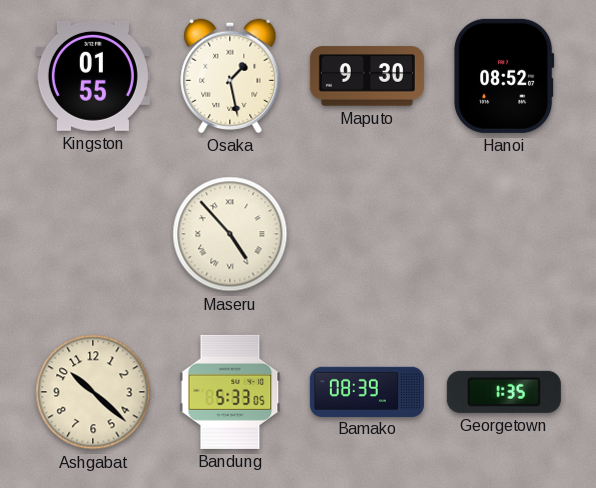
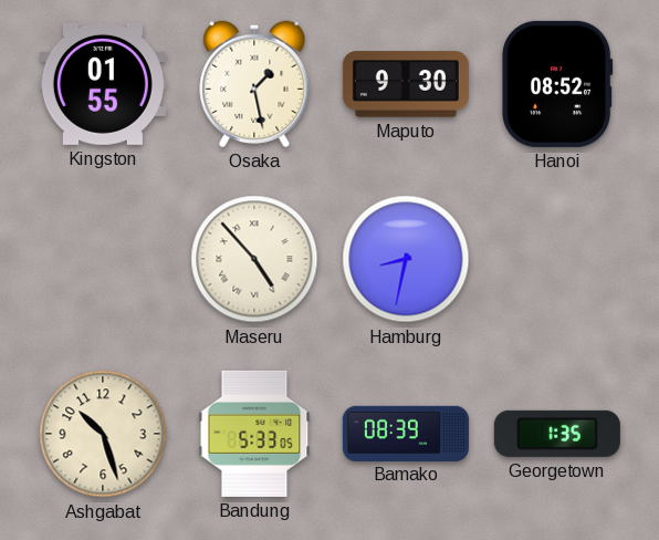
Hamburg: none -> 8:32
Ashgabat: 10:22 -> 10:27
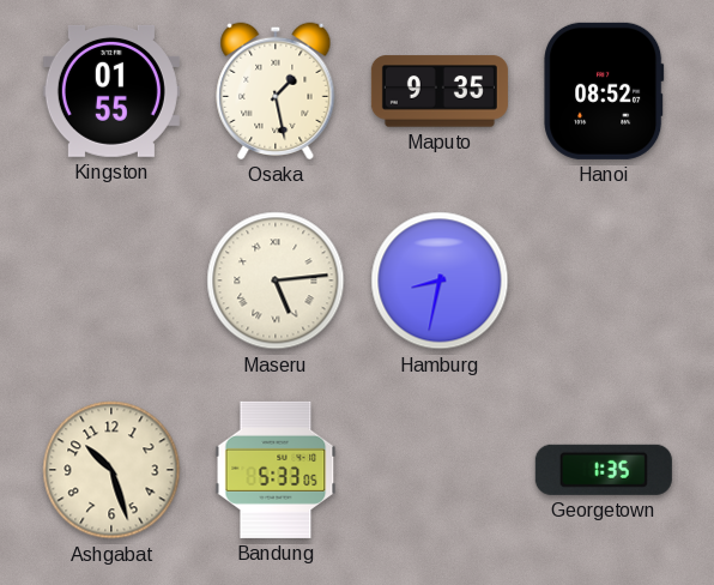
Maputo: 9:30 -> 9:35
Maseru: 4:53 -> 5:14
Bamako: 08:39 -> none
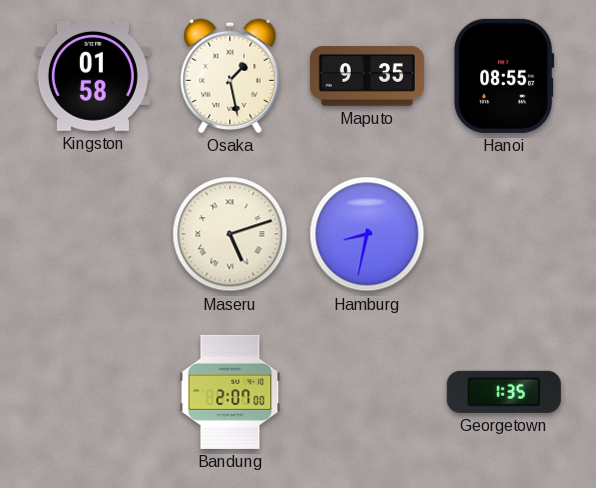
Kingston: 01:55 -> 01:58
Hanoi: 08:52 -> 08:55
Maseru: 5:14 -> 5:12
Ashgabat: 10:27 -> none
Bandung: 5:33 -> 2:07
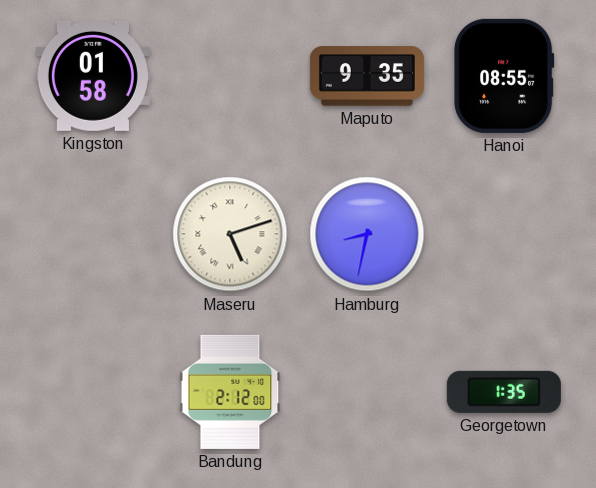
Osaka: 1:28 -> none
Bandung: 2:07 -> 2:12
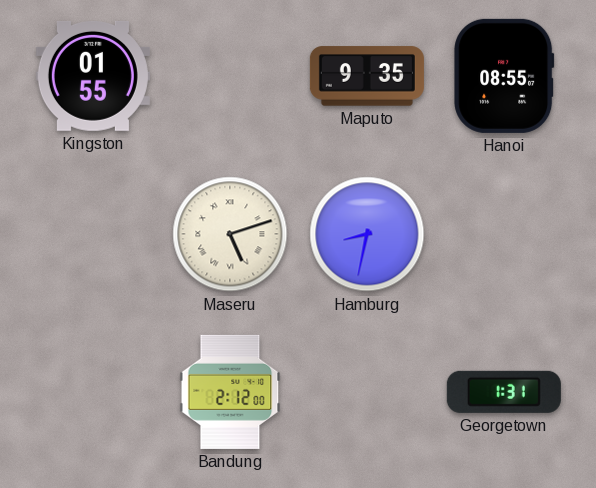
Kingston: 01:58 -> 01:55
Georgetown: 1:35 -> 1:31
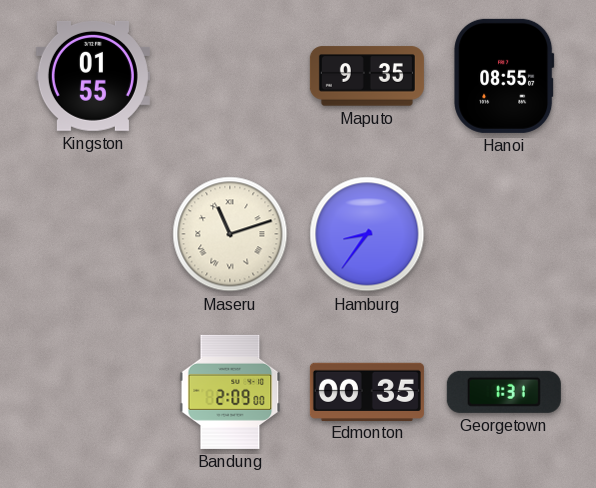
Maseru: 5:12 -> 11:12
Hamburg: 8:32 -> 8:36
Bandung: 2:12 -> 2:09
Edmonton: none -> 00:35
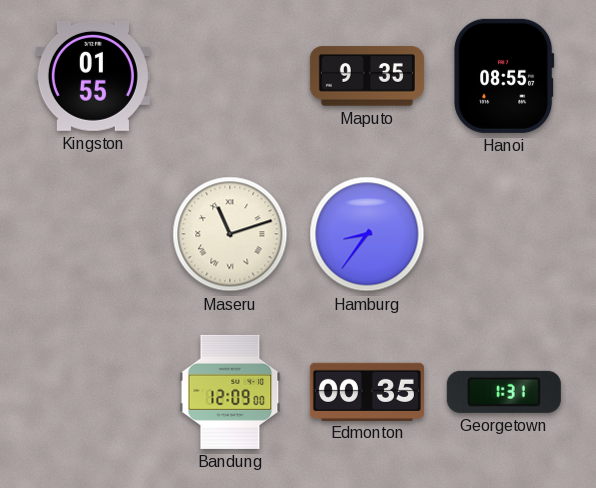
Bandung: 2:09 -> 12:09
